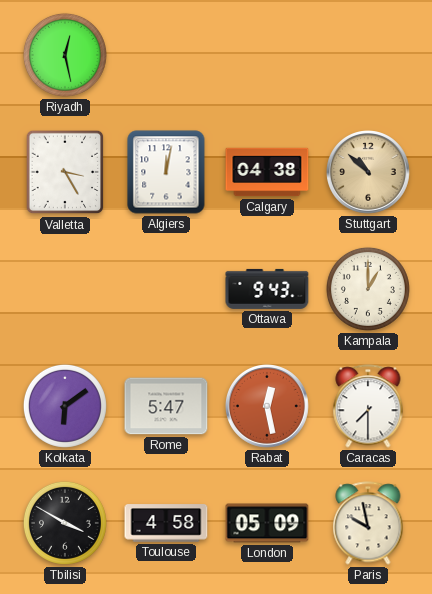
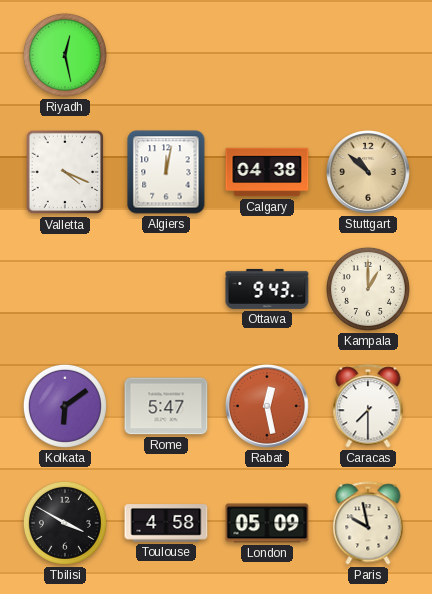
Valletta: 3:25 -> 4:19
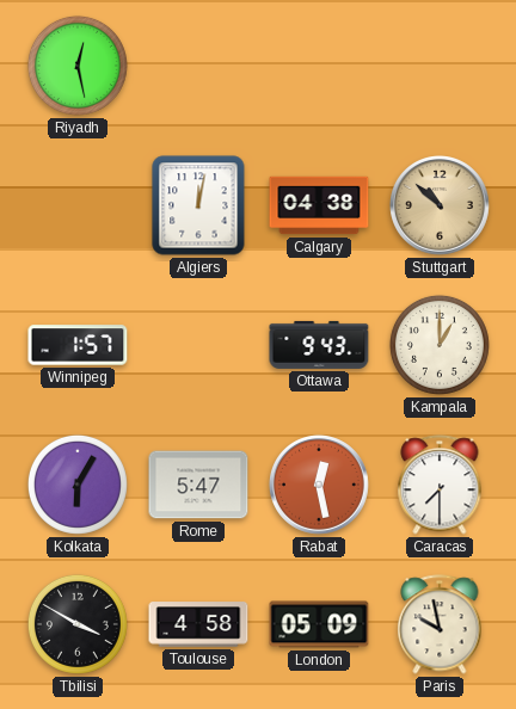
Valletta: 4:19 -> none
Winnipeg: none -> 1:57
Kolkata: 6:09 -> 6:05
